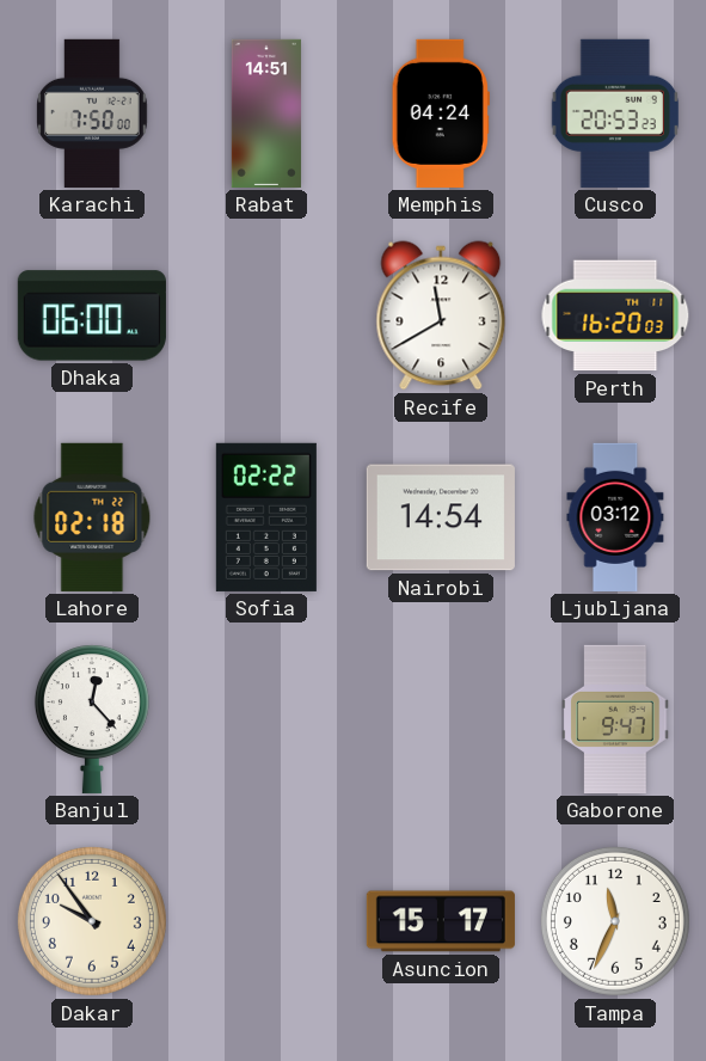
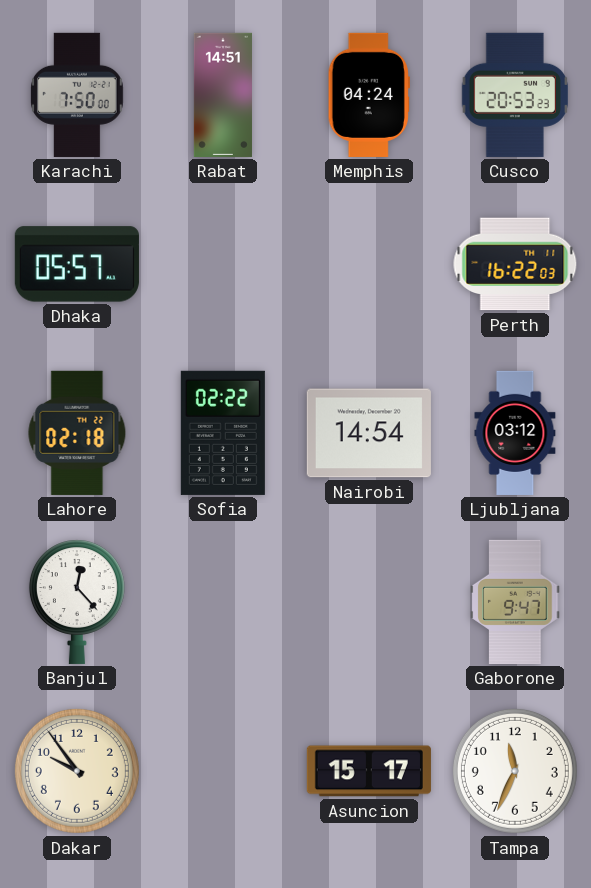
Dhaka: 06:00 -> 05:57
Recife: 11:40 -> none
Perth: 16:20 -> 16:22
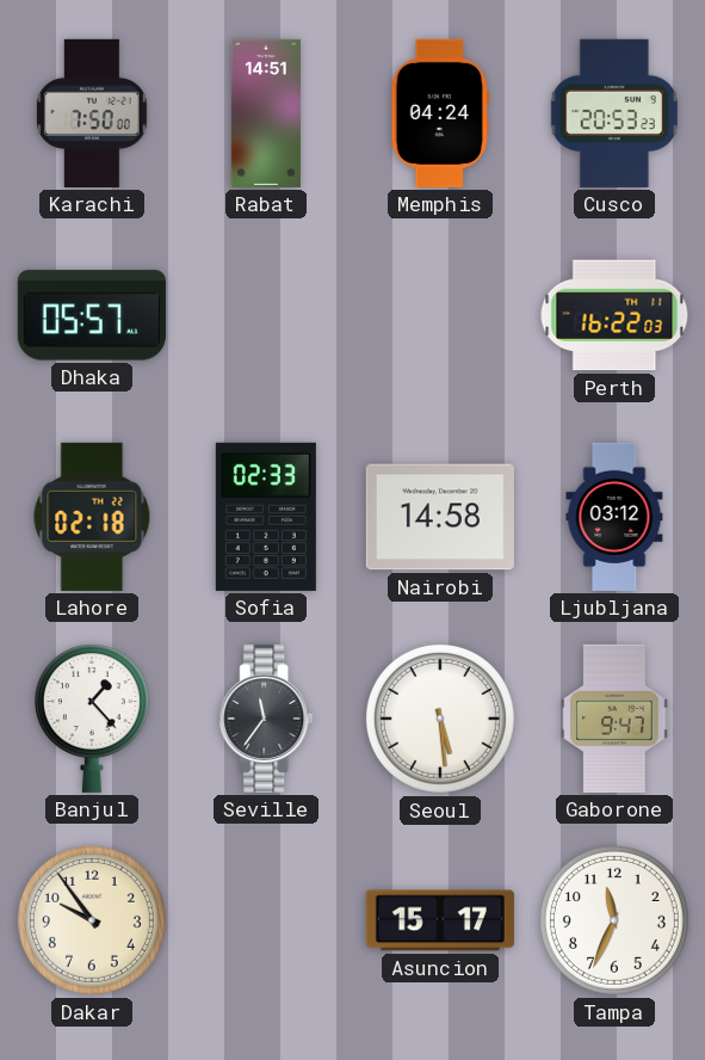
Sofia: 02:22 -> 02:33
Nairobi: 14:54 -> 14:58
Banjul: 12:23 -> 1:23
Seville: none -> 11:36
Seoul: none -> 5:29
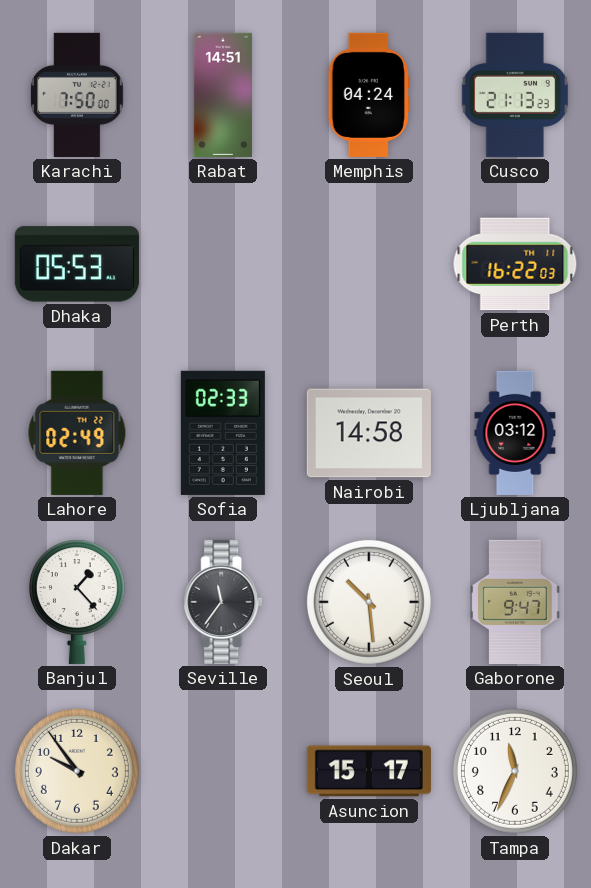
Cusco: 20:53 -> 21:13
Dhaka: 05:57 -> 05:53
Lahore: 02:18 -> 02:49
Seoul: 5:29 -> 10:29
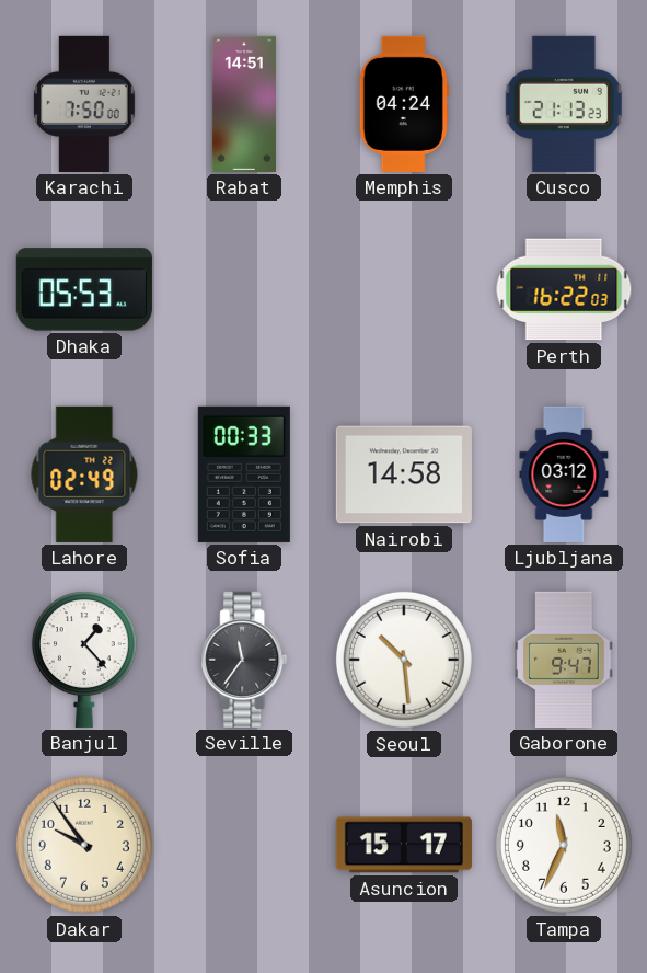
Sofia: 02:33 -> 00:33
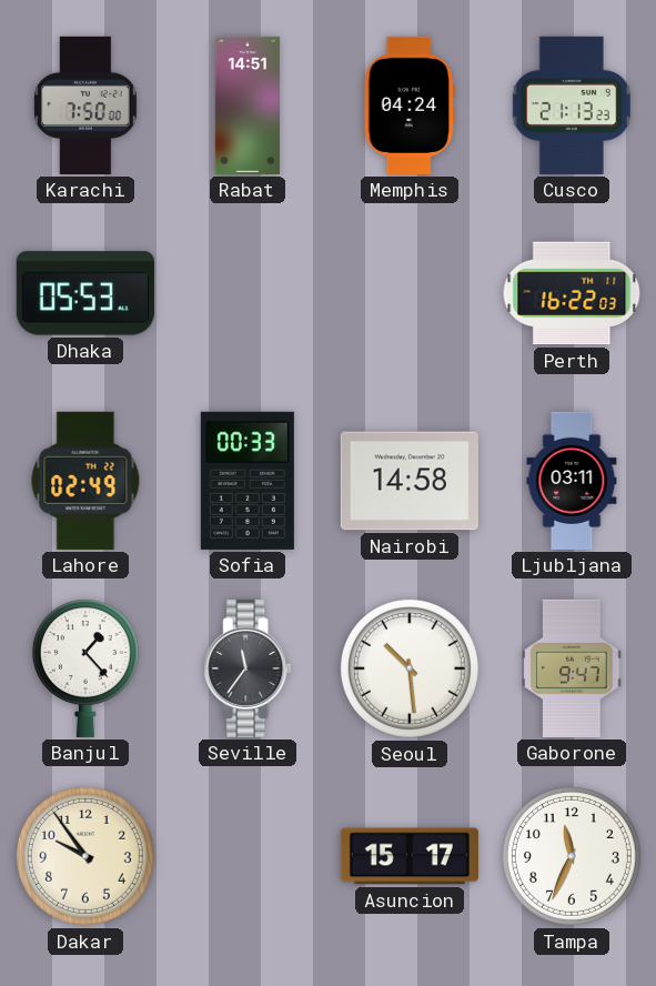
Ljubljana: 03:12 -> 03:11
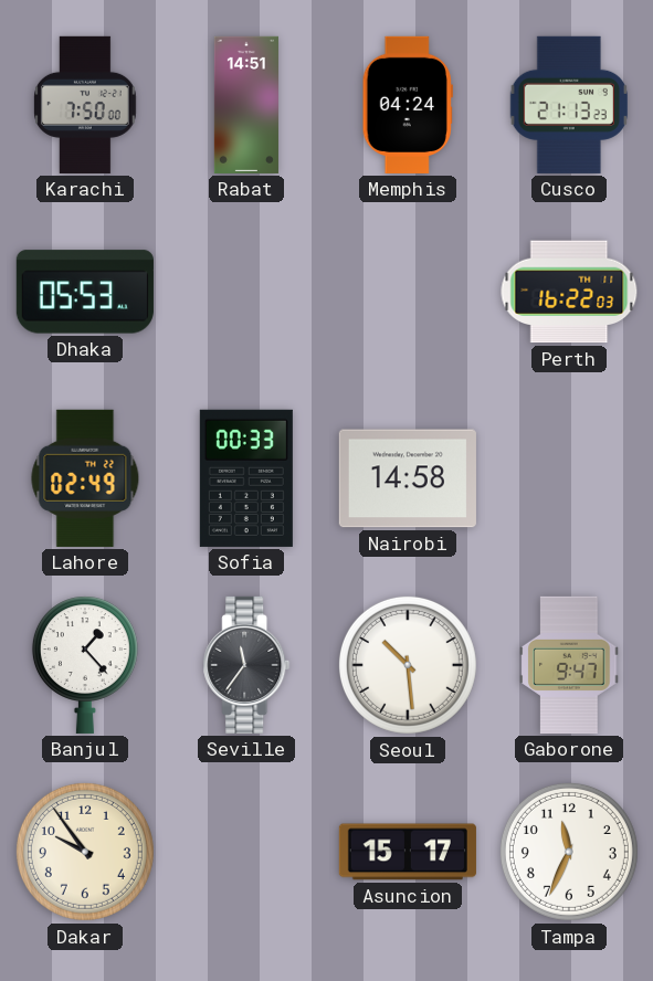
Ljubljana: 03:11 -> none
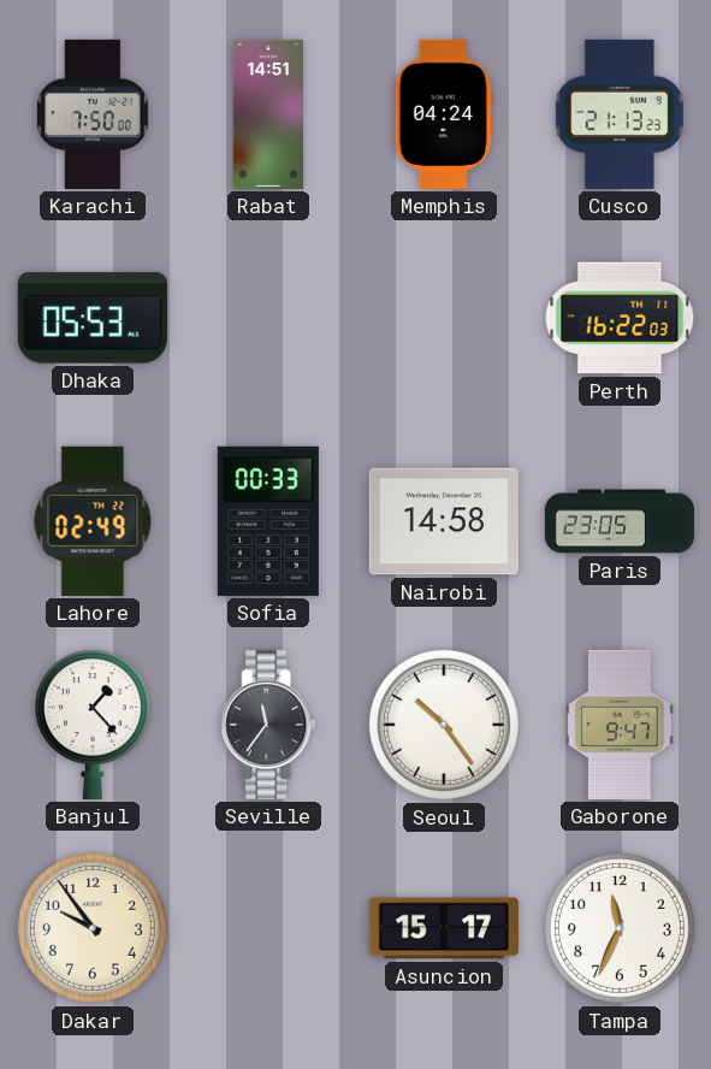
Paris: none -> 23:05
Seoul: 10:29 -> 10:24
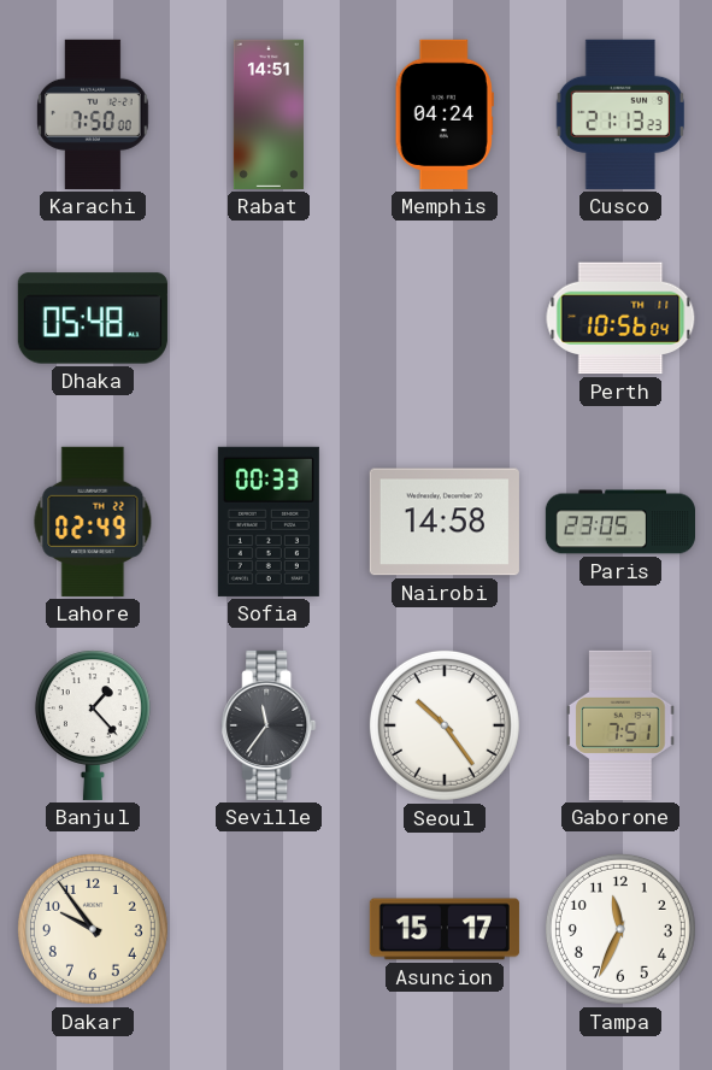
Dhaka: 05:53 -> 05:48
Perth: 16:22 -> 10:56
Gaborone: 9:47 -> 7:51
